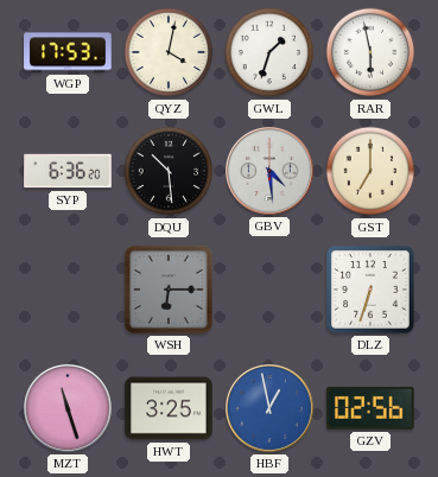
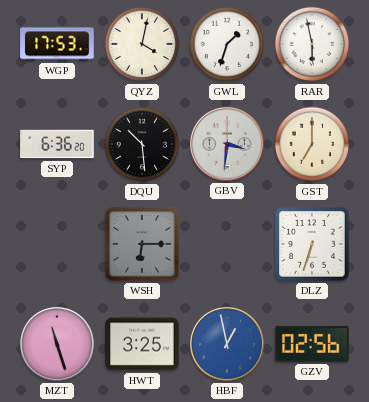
GBV: 4:29 -> 3:31
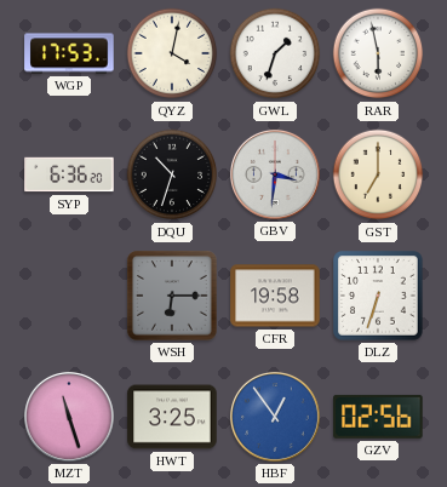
DQU: 10:29 -> 10:33
CFR: none -> 19:58
HBF: 12:58 -> 12:54
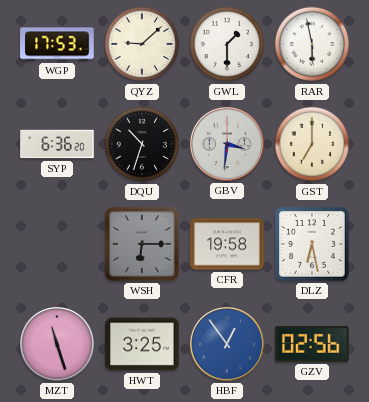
QYZ: 4:02 -> 9:08
GWL: 1:33 -> 1:30
DLZ: 6:33 -> 6:28
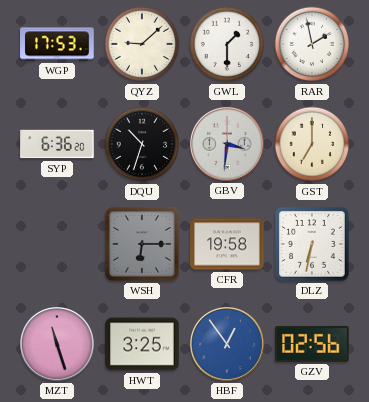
RAR: 5:58 -> 1:58
DLZ: 6:28 -> 6:32
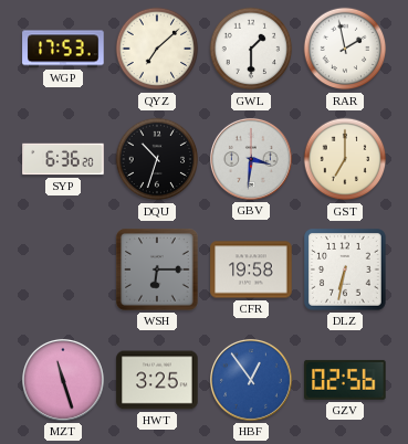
QYZ: 9:08 -> 7:08
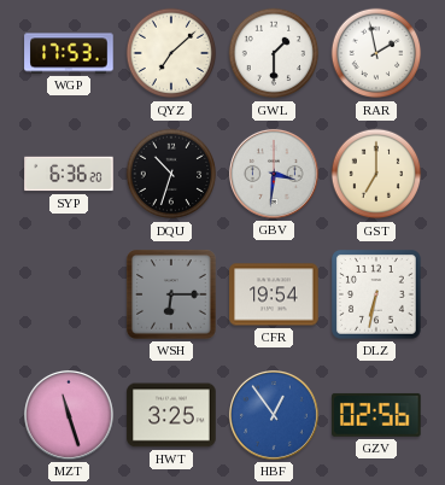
CFR: 19:58 -> 19:54
